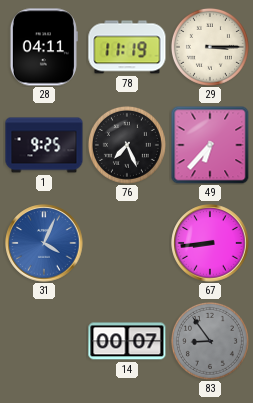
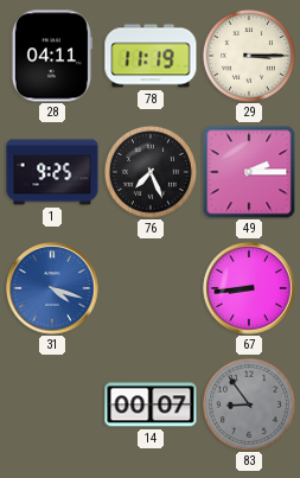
49: 6:37 -> 2:15
31: 4:04 -> 4:18
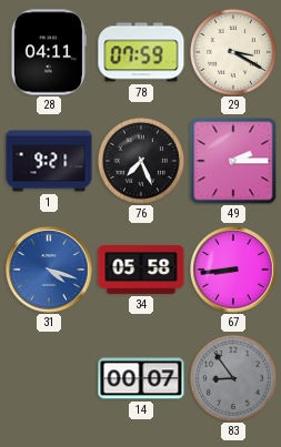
78: 11:19 -> 07:59
29: 3:15 -> 3:20
1: 9:25 -> 9:21
34: none -> 05:58
